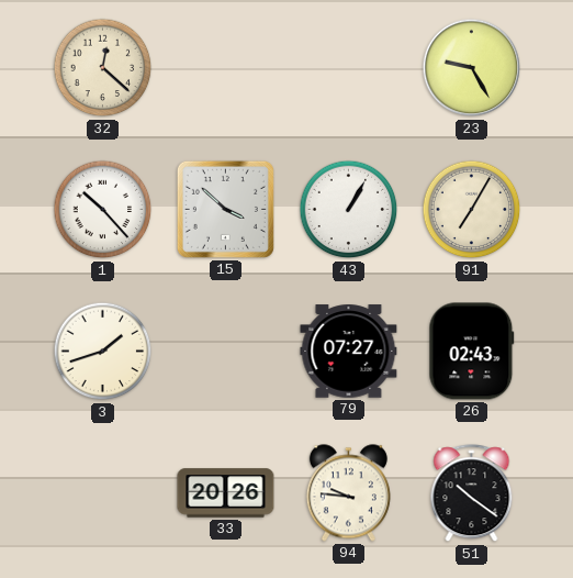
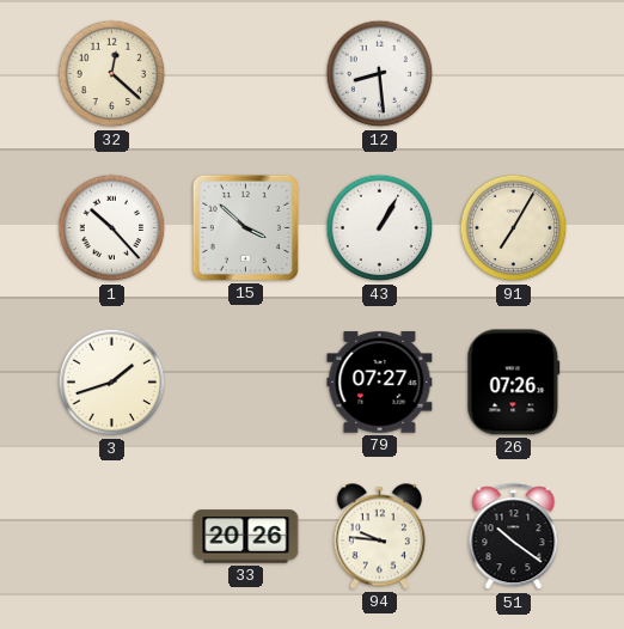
12: none -> 8:29
23: 9:25 -> none
26: 02:43 -> 07:26
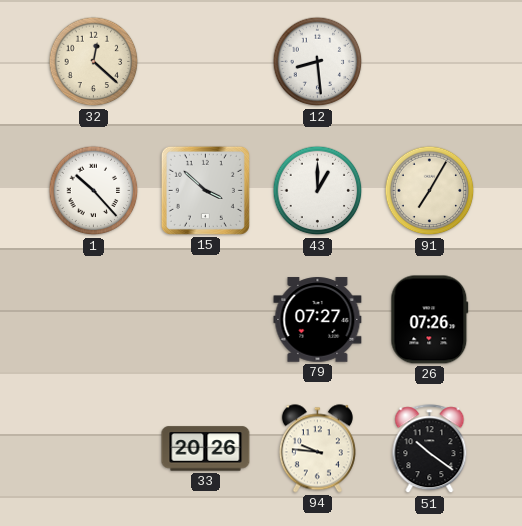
43: 1:05 -> 1:00
3: 1:42 -> none
